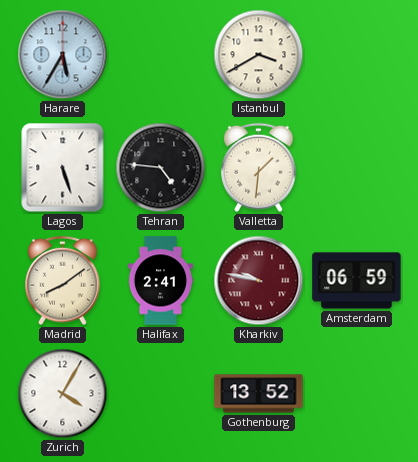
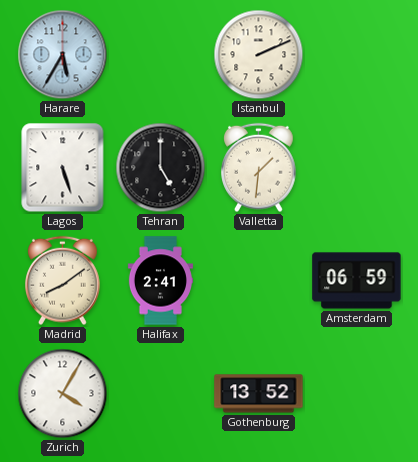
Istanbul: 3:40 -> 2:11
Tehran: 4:46 -> 5:00
Kharkiv: 9:47 -> none
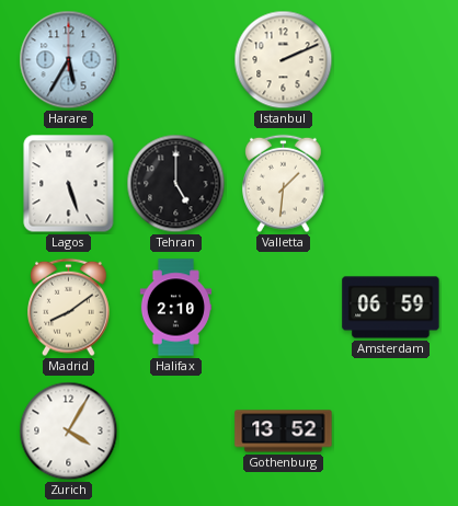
Halifax: 2:41 -> 2:10
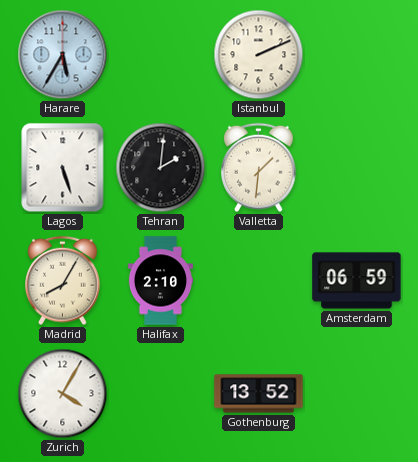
Tehran: 5:00 -> 2:01
Madrid: 8:09 -> 8:05
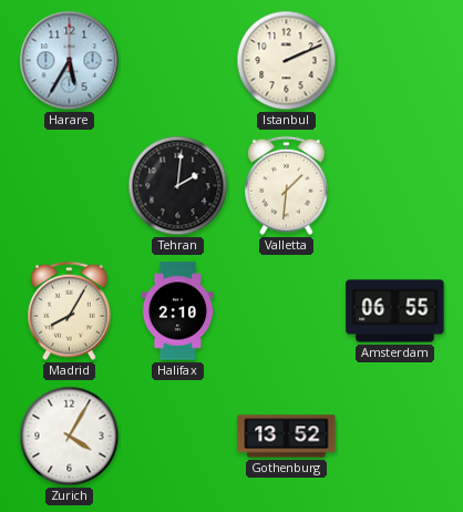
Lagos: 5:27 -> none
Amsterdam: 06:59 -> 06:55
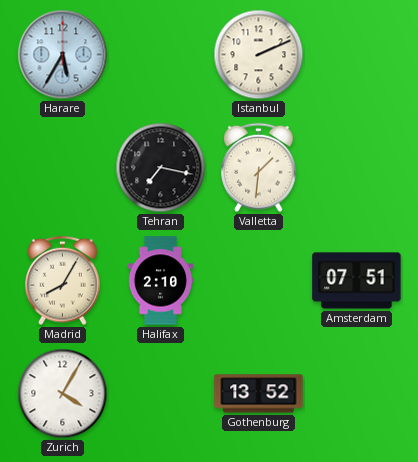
Tehran: 2:01 -> 7:17
Amsterdam: 06:55 -> 07:51
